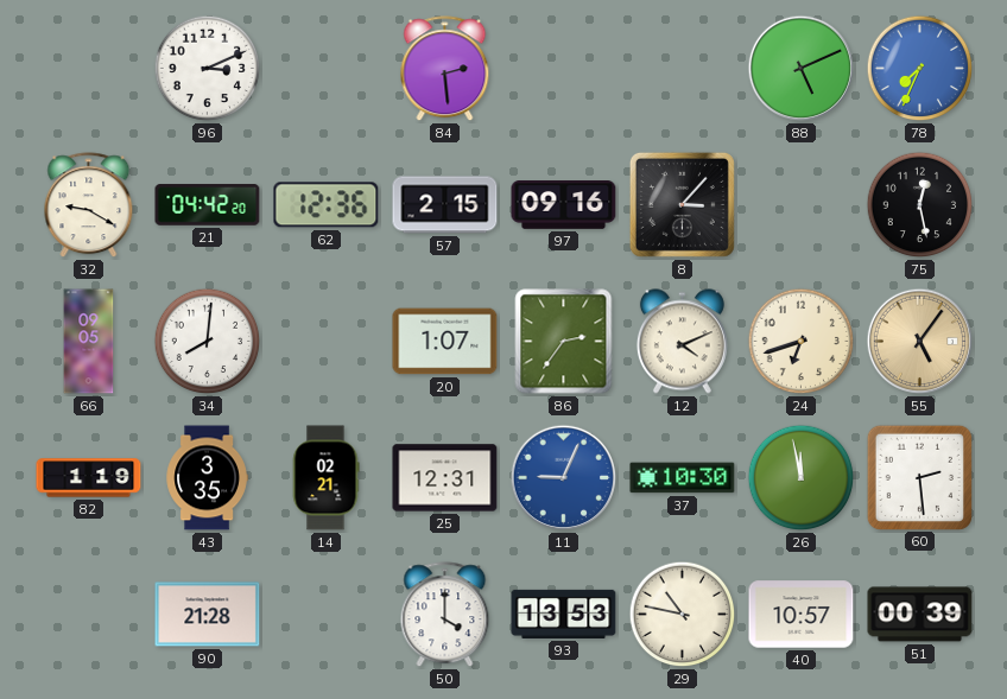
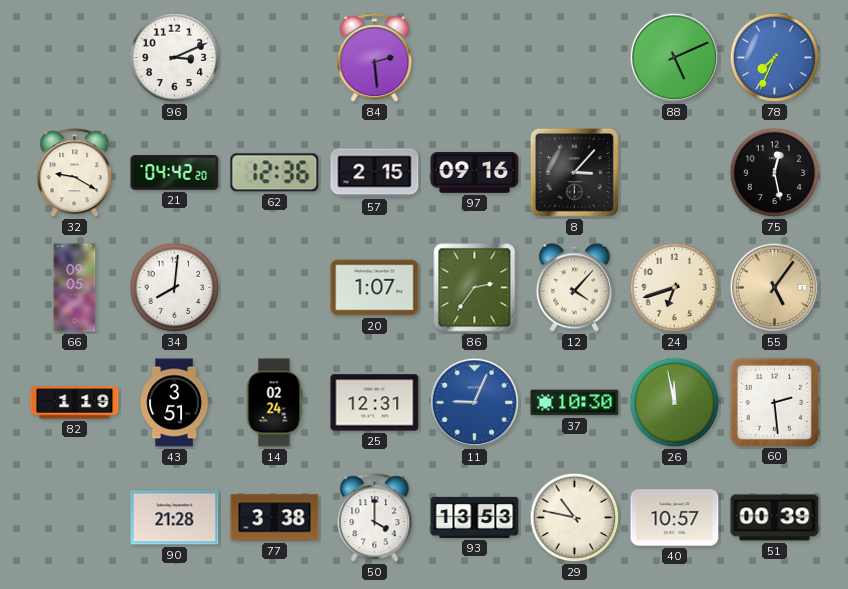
12: 4:11 -> 4:07
43: 3:35 -> 3:51
14: 02:21 -> 02:24
77: none -> 3:38
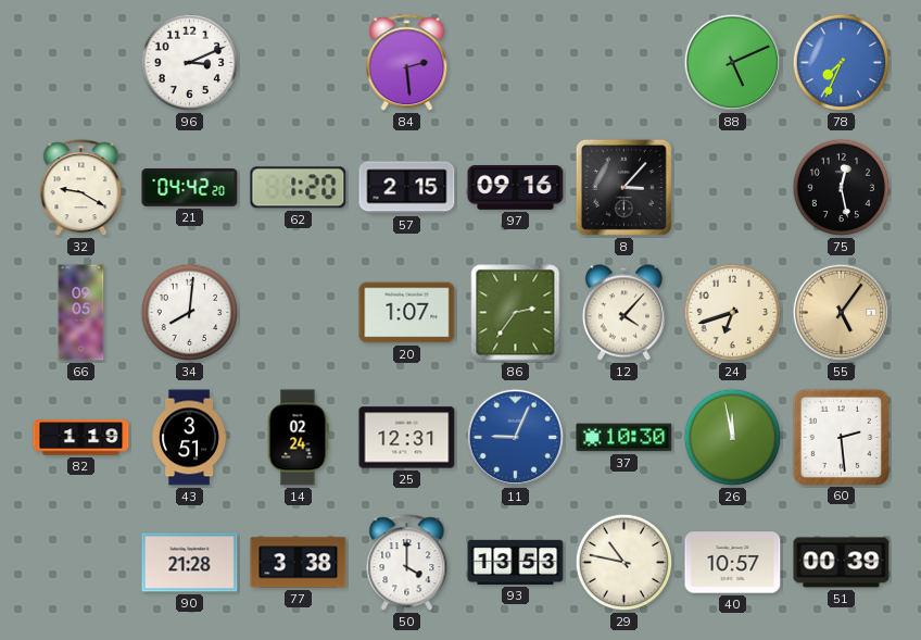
62: 12:36 -> 1:20
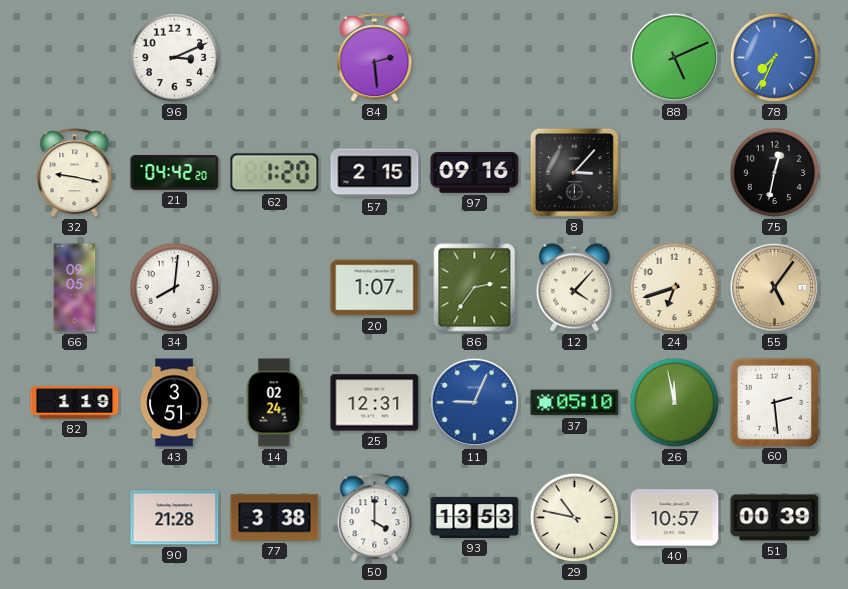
32: 9:20 -> 9:17
75: 12:28 -> 12:32
37: 10:30 -> 05:10
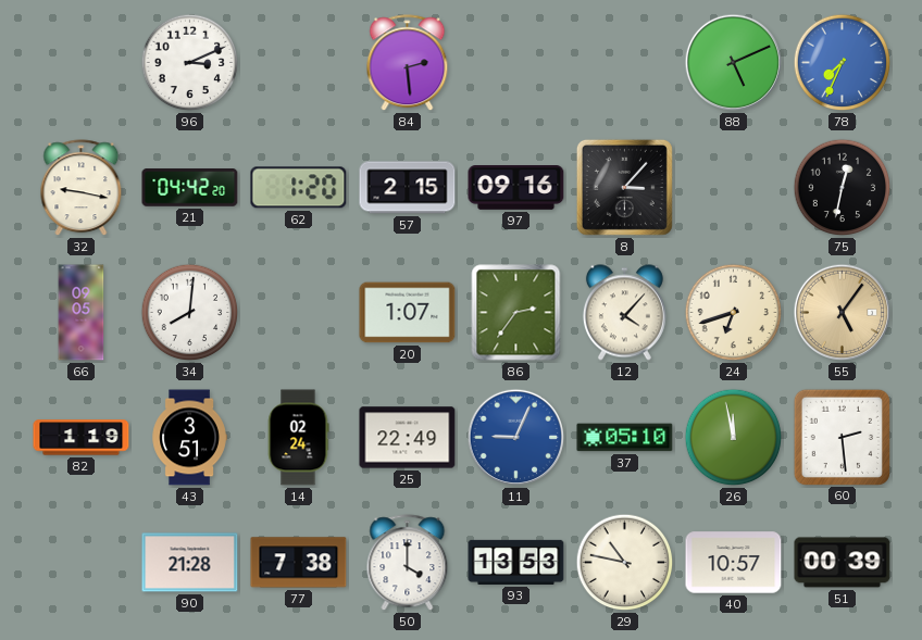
25: 12:31 -> 22:49
77: 3:38 -> 7:38
